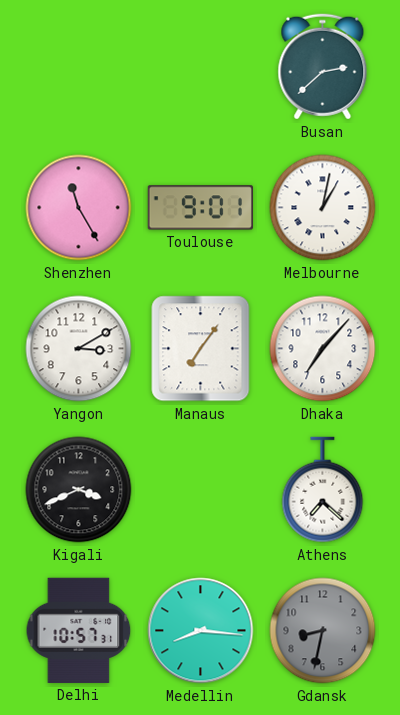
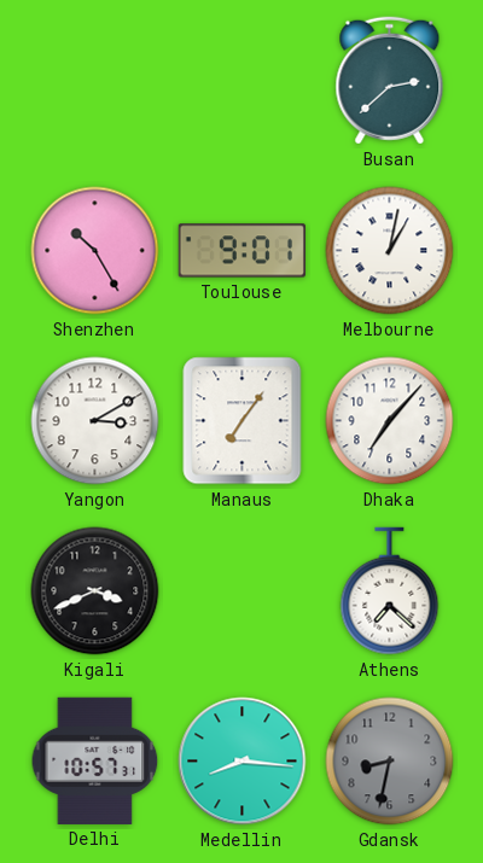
Shenzhen: 11:25 -> 10:25
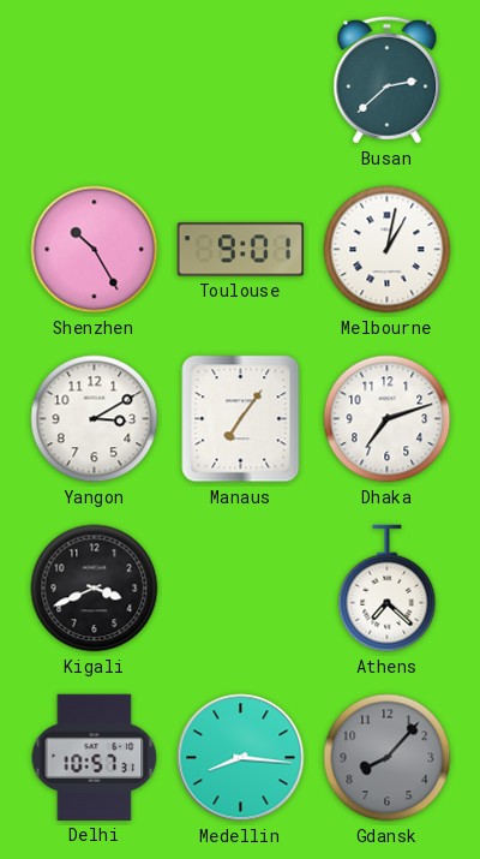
Dhaka: 7:07 -> 7:12
Gdansk: 8:32 -> 8:07
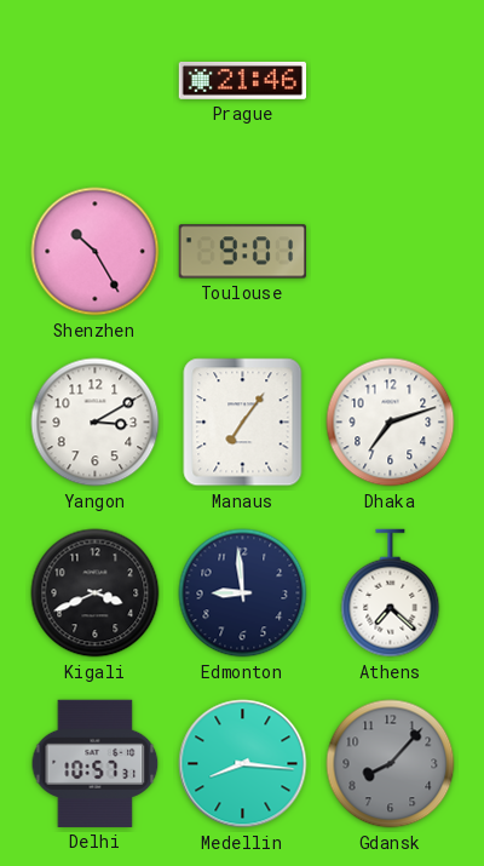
Prague: none -> 21:46
Busan: 2:38 -> none
Melbourne: 1:02 -> none
Edmonton: none -> 8:59
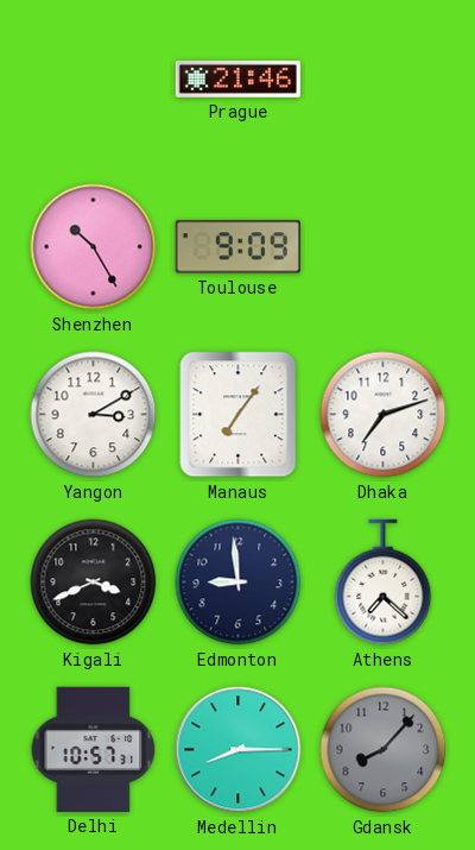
Toulouse: 9:01 -> 9:09
Medellin: 8:16 -> 8:15
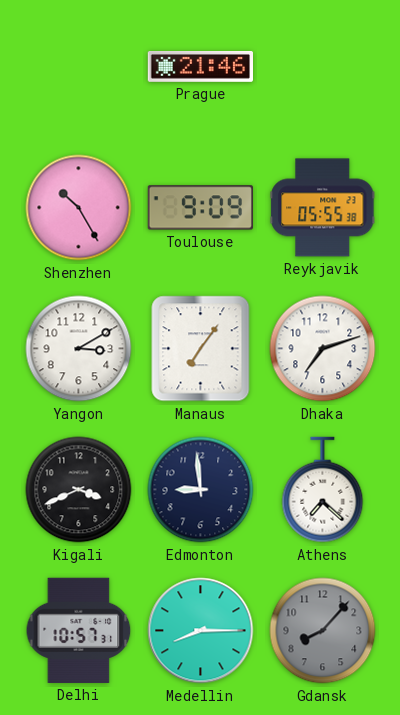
Reykjavik: none -> 05:55
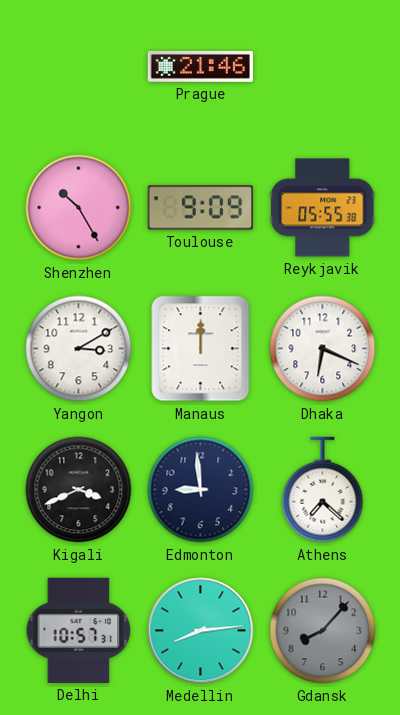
Manaus: 7:06 -> 12:00
Dhaka: 7:12 -> 6:19
Medellin: 8:15 -> 8:14
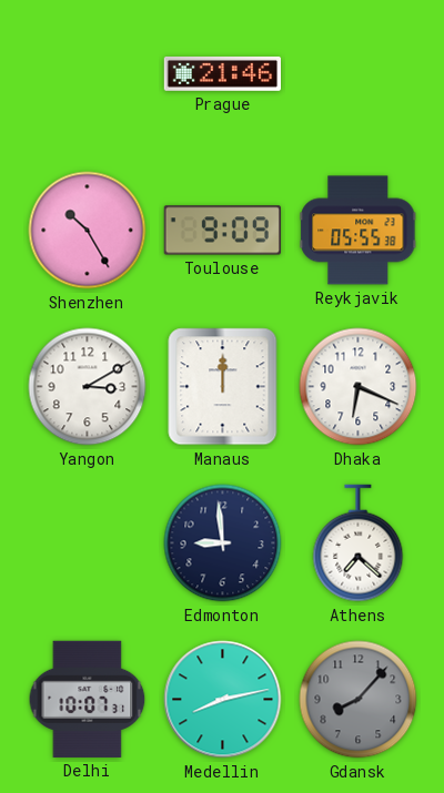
Kigali: 3:41 -> none
Delhi: 10:57 -> 10:07
Medellin: 8:14 -> 8:13
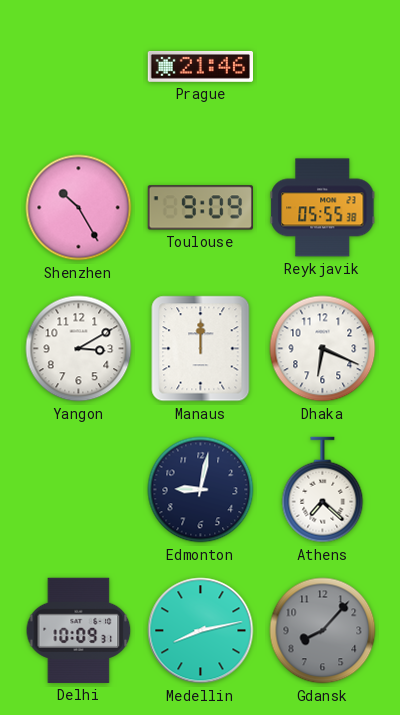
Edmonton: 8:59 -> 9:02
Delhi: 10:07 -> 10:09
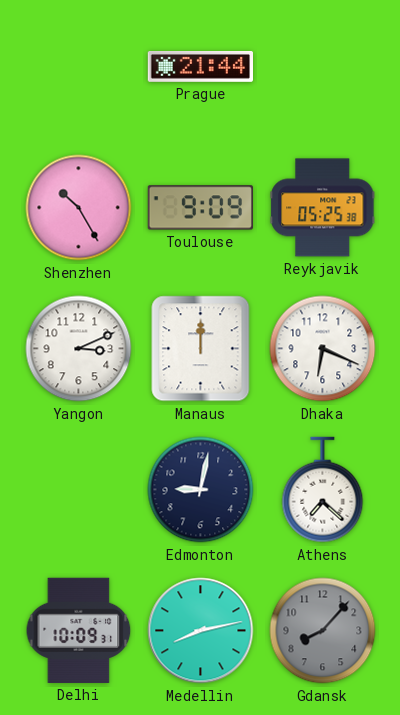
Prague: 21:46 -> 21:44
Reykjavik: 05:55 -> 05:25
Yangon: 3:10 -> 3:11
